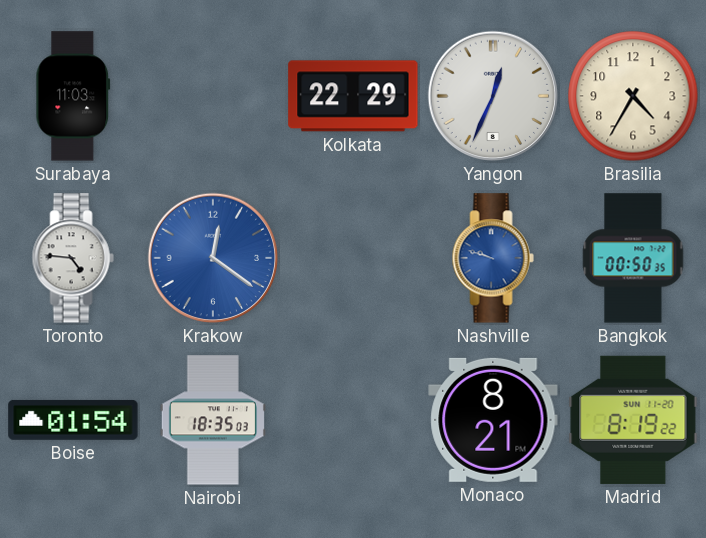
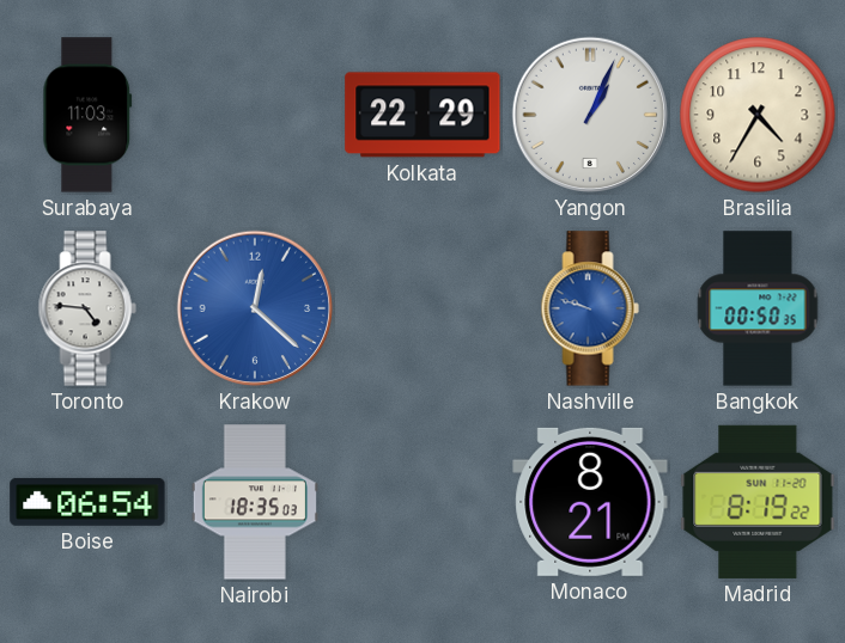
Yangon: 12:34 -> 1:04
Krakow: 12:21 -> 12:22
Boise: 01:54 -> 06:54
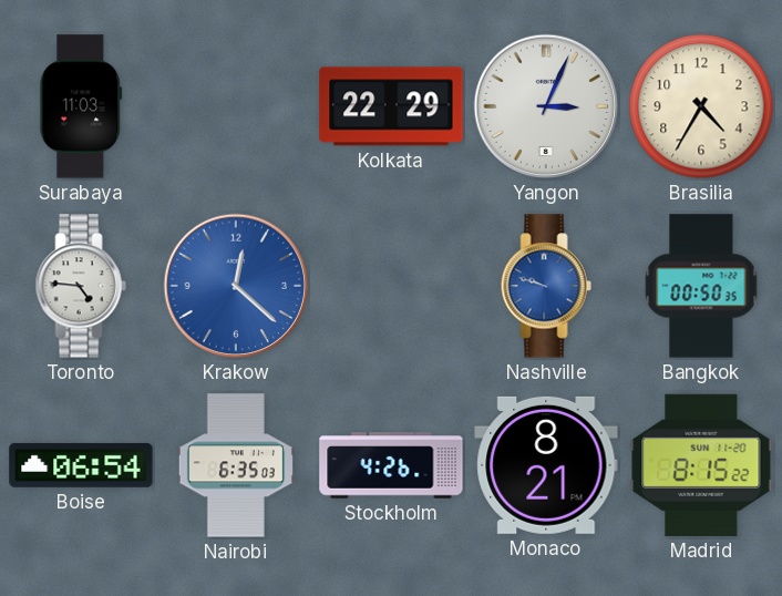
Yangon: 1:04 -> 3:04
Nairobi: 18:35 -> 6:35
Stockholm: none -> 4:26
Madrid: 8:19 -> 8:15
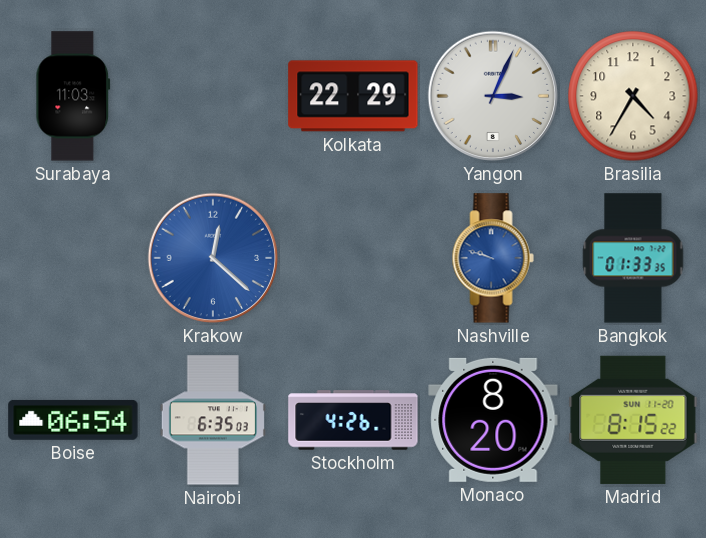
Toronto: 4:46 -> none
Bangkok: 00:50 -> 01:33
Monaco: 8:21 -> 8:20
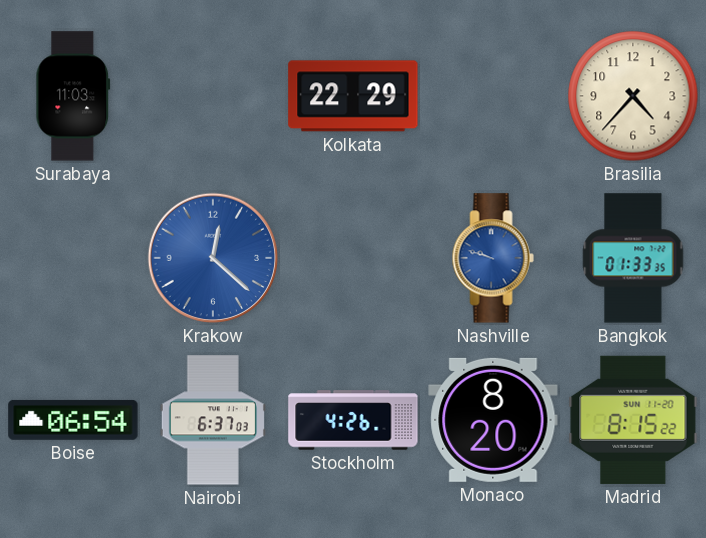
Yangon: 3:04 -> none
Brasilia: 4:35 -> 4:37
Nairobi: 6:35 -> 6:37
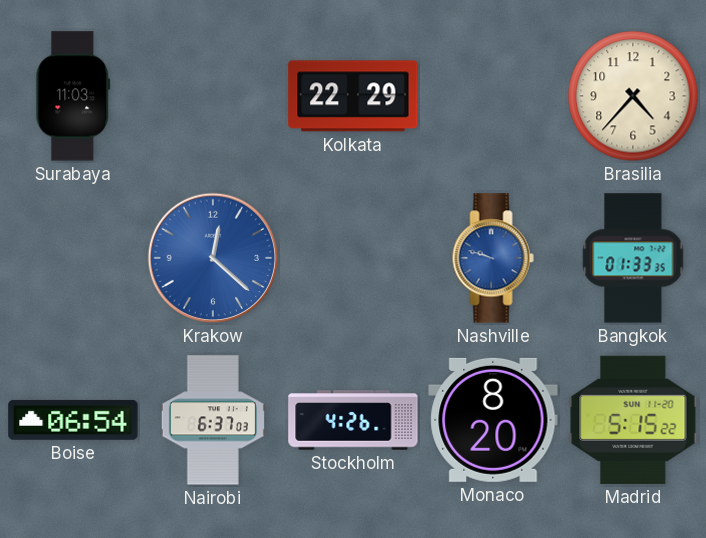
Madrid: 8:15 -> 5:15
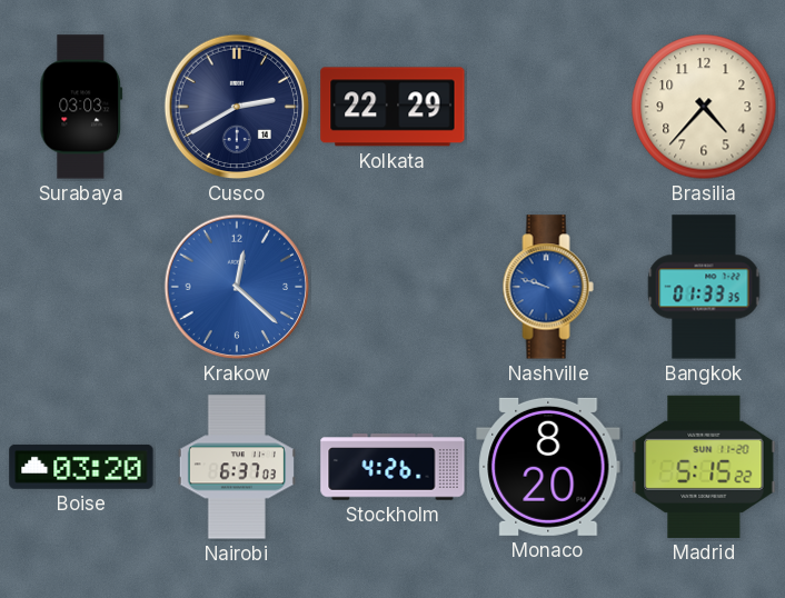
Surabaya: 11:03 -> 03:03
Cusco: none -> 2:40
Boise: 06:54 -> 03:20
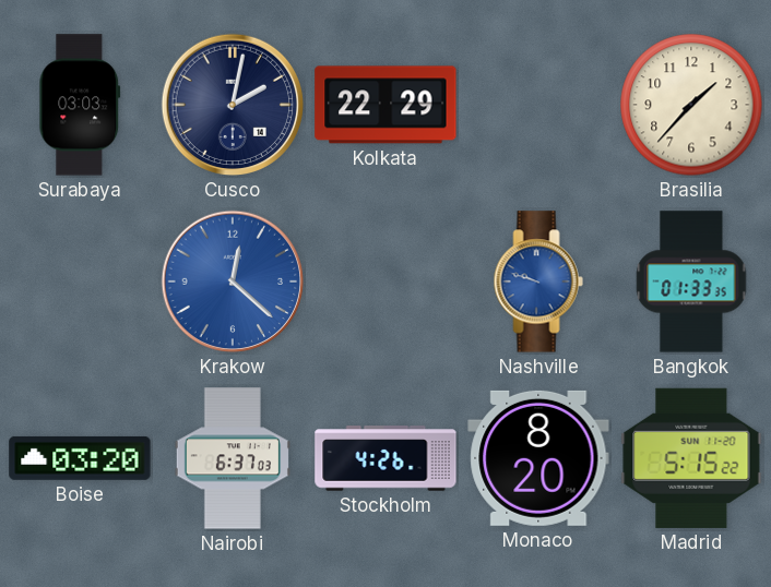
Cusco: 2:40 -> 2:02
Brasilia: 4:37 -> 1:37
